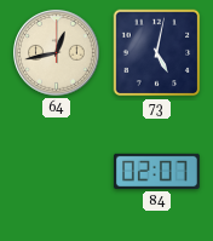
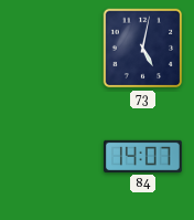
64: 12:43 -> none
84: 02:07 -> 14:07
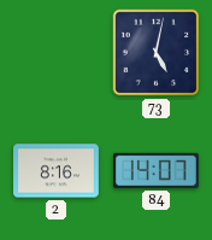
2: none -> 8:16
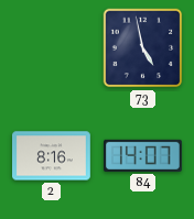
73: 5:02 -> 4:58
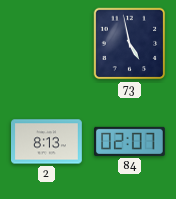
2: 8:16 -> 8:13
84: 14:07 -> 02:07
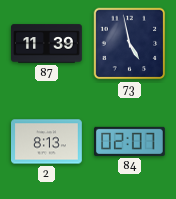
87: none -> 11:39
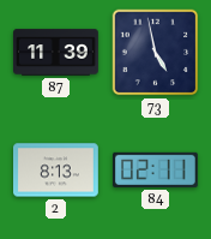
84: 02:07 -> 02:11
